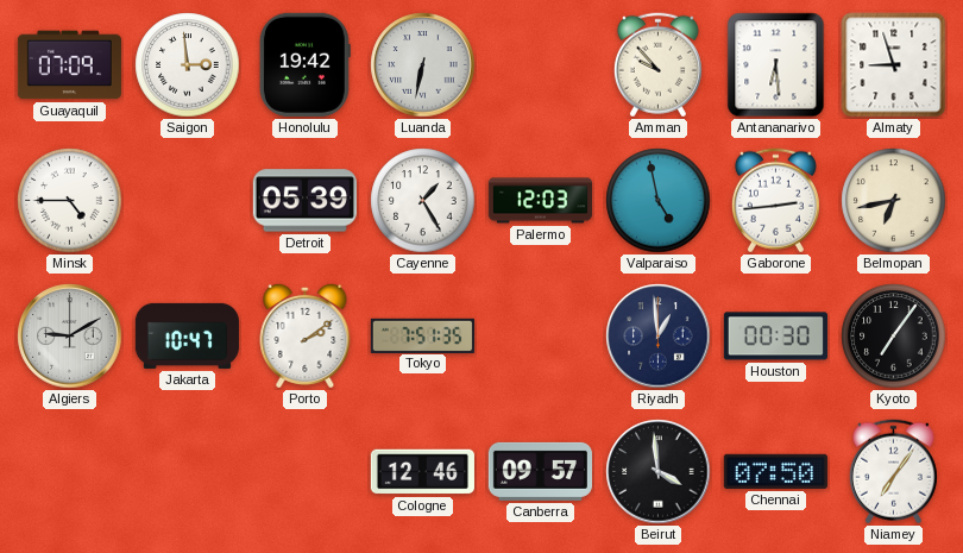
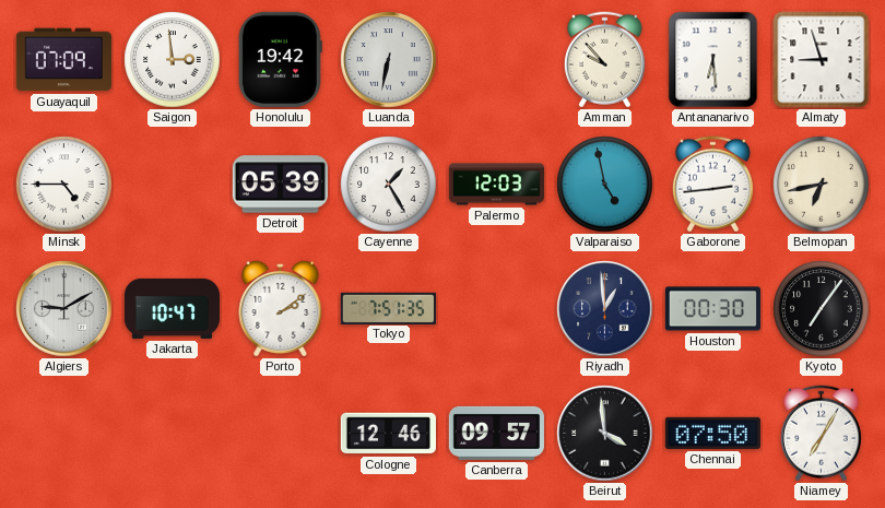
Niamey: 7:06 -> 7:05
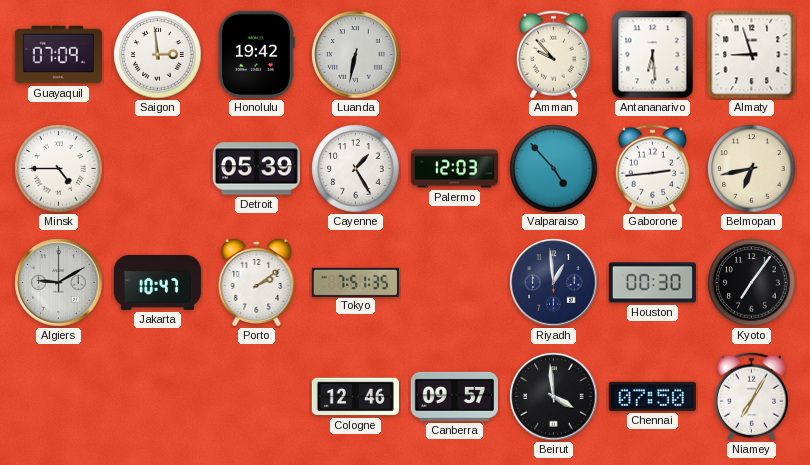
Valparaiso: 4:58 -> 4:53
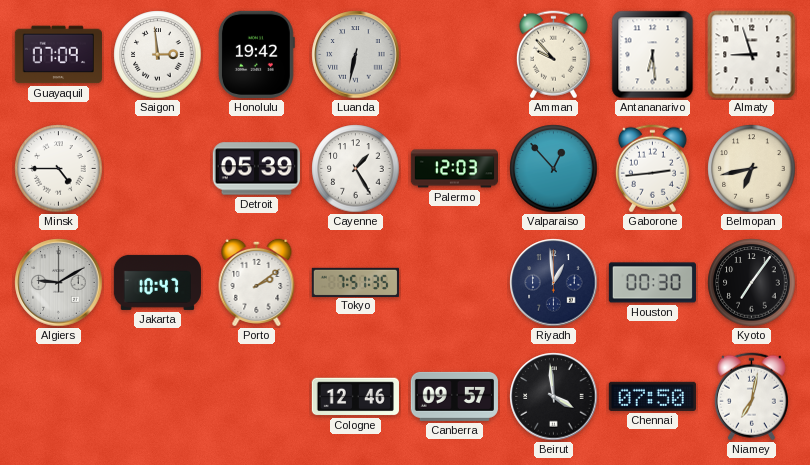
Valparaiso: 4:53 -> 12:53
Niamey: 7:05 -> 7:02
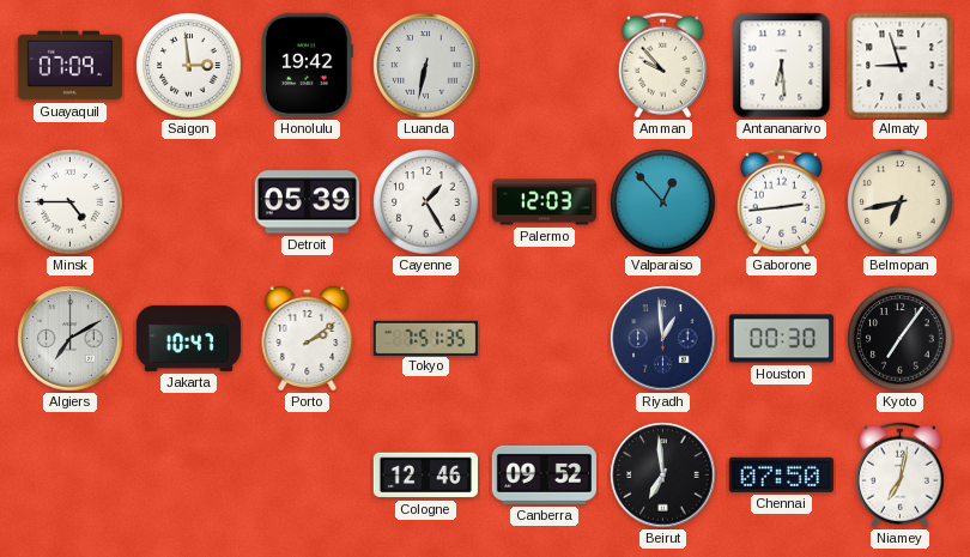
Algiers: 9:10 -> 7:10
Canberra: 09:57 -> 09:52
Beirut: 3:59 -> 6:59
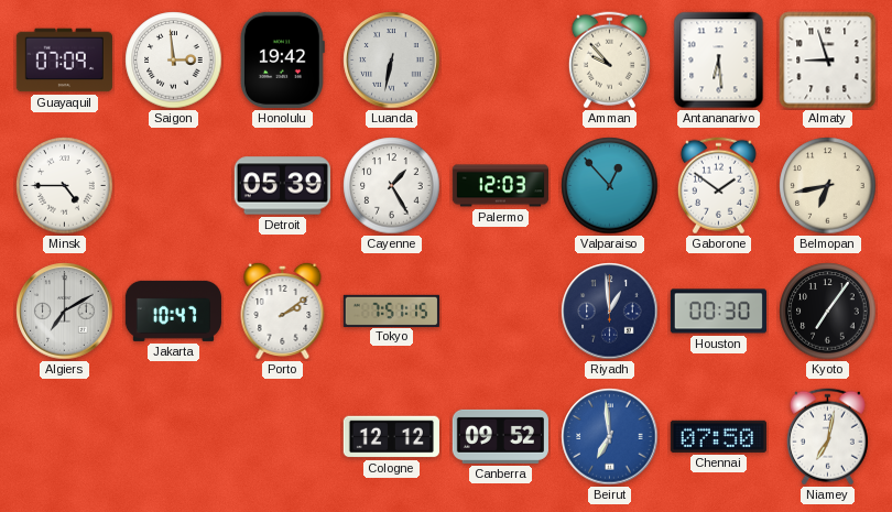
Gaborone: 2:44 -> 1:51
Tokyo: 7:51:35 -> 7:51:15
Cologne: 12:46 -> 12:12
Beirut dial: black -> blue
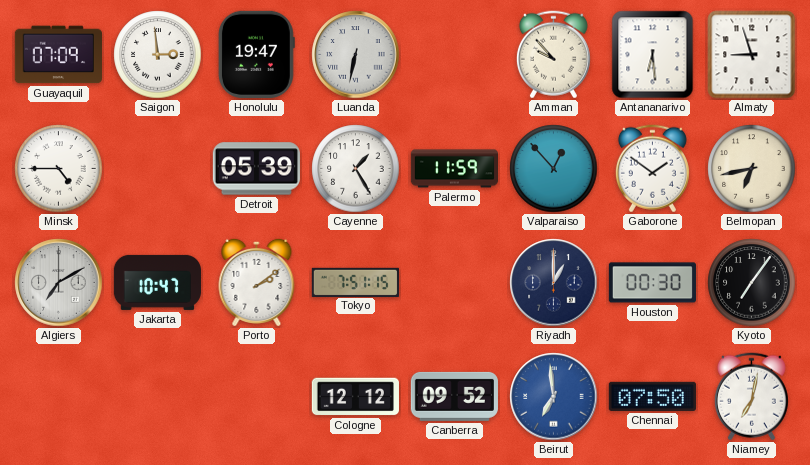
Honolulu: 19:42 -> 19:47
Palermo: 12:03 -> 11:59
Riyadh: 12:59 -> 1:00
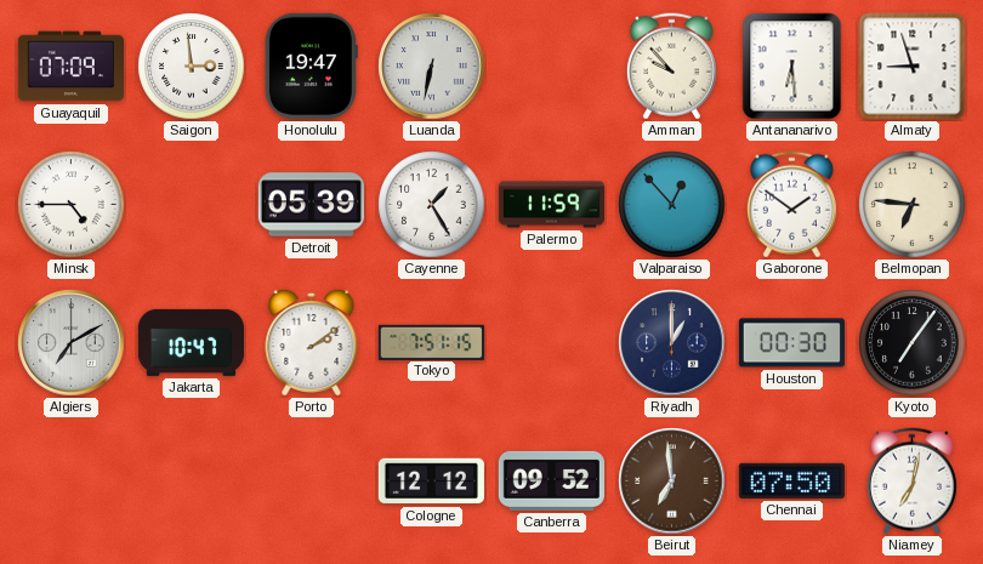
Belmopan: 6:43 -> 6:46
Beirut dial: blue -> brown
